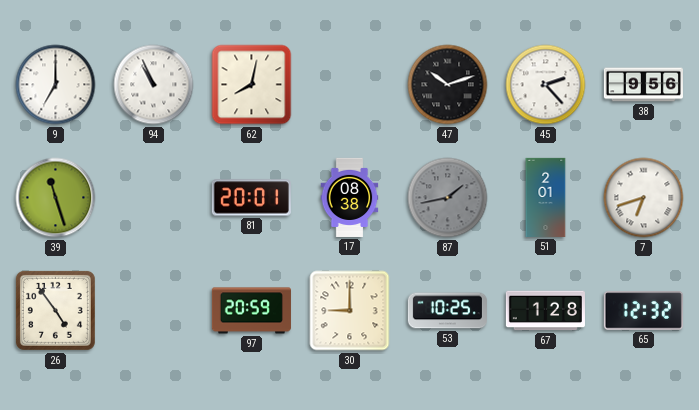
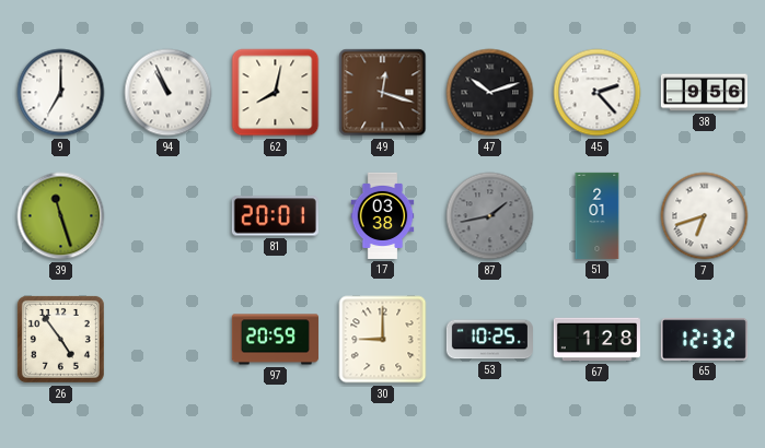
49: none -> 12:18
17: 08:38 -> 03:38
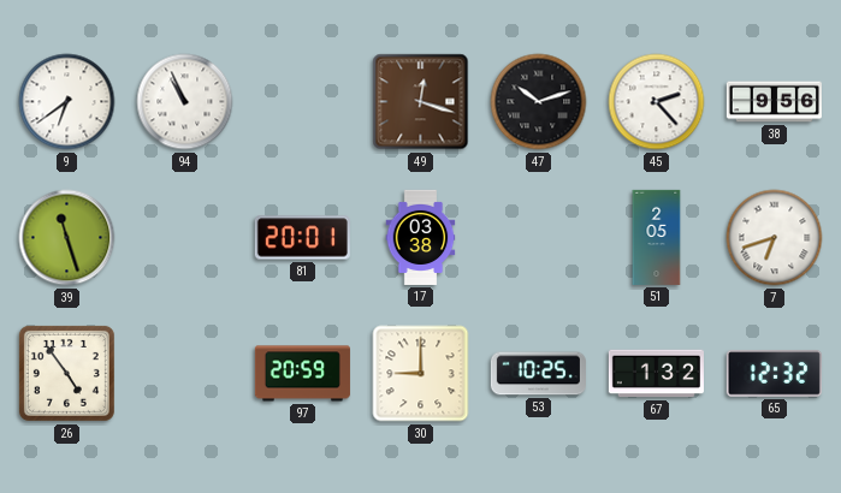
9: 7:00 -> 6:39
62: 8:02 -> none
87: 1:43 -> none
51: 2:01 -> 2:05
67: 1:28 -> 1:32
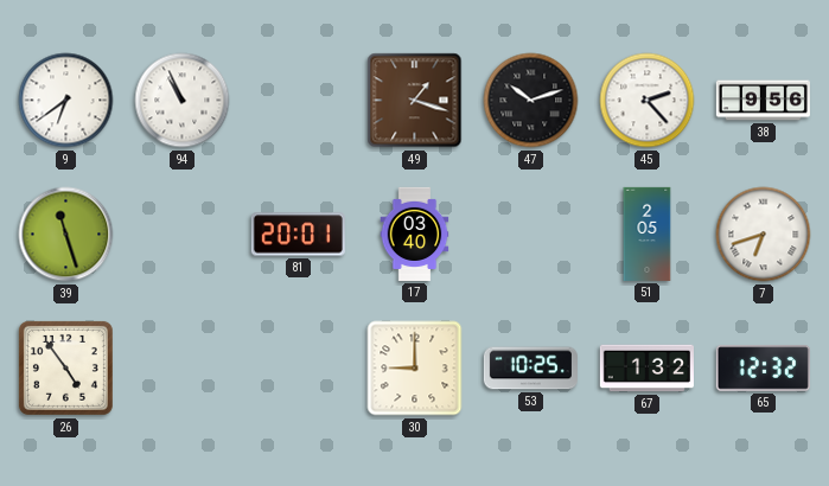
49: 12:18 -> 1:18
17: 03:38 -> 03:40
97: 20:59 -> none
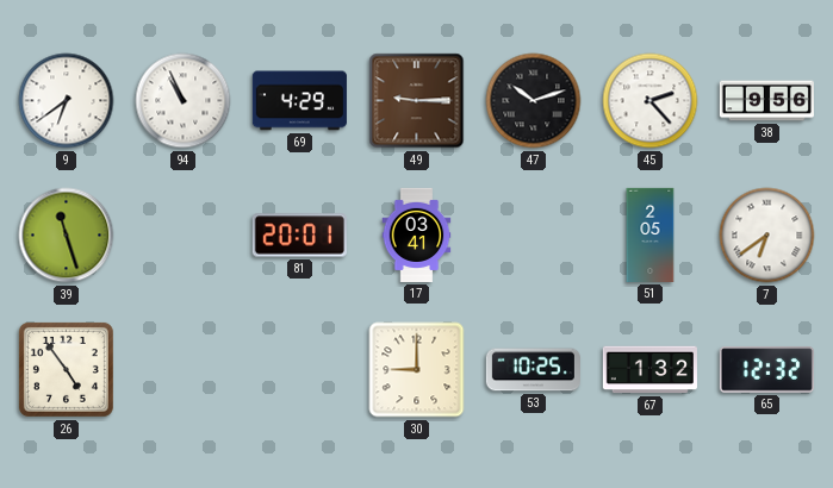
69: none -> 4:29
49: 1:18 -> 9:15
17: 03:40 -> 03:41
7: 6:42 -> 6:39
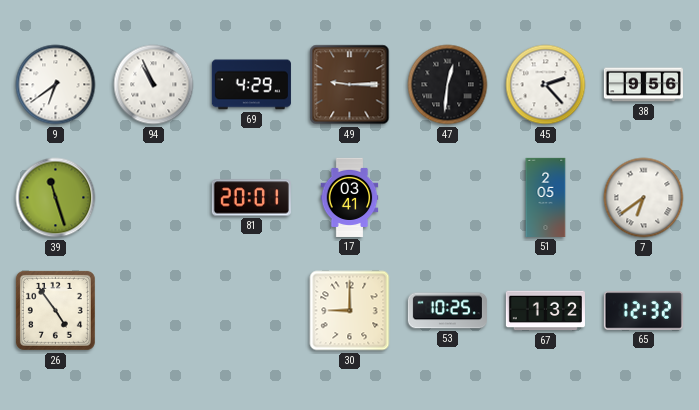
47: 10:12 -> 12:31
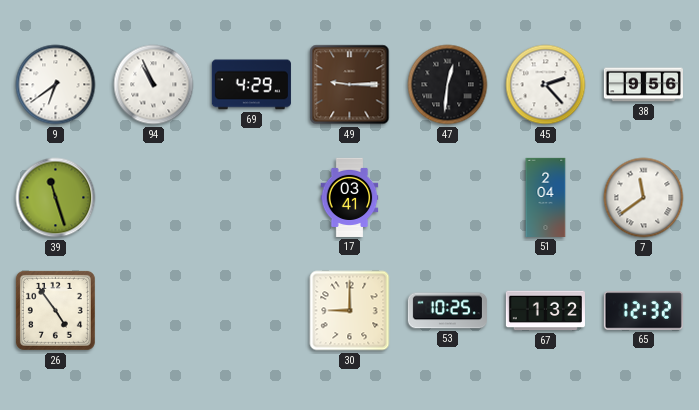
81: 20:01 -> none
51: 2:05 -> 2:04
7: 6:39 -> 11:39
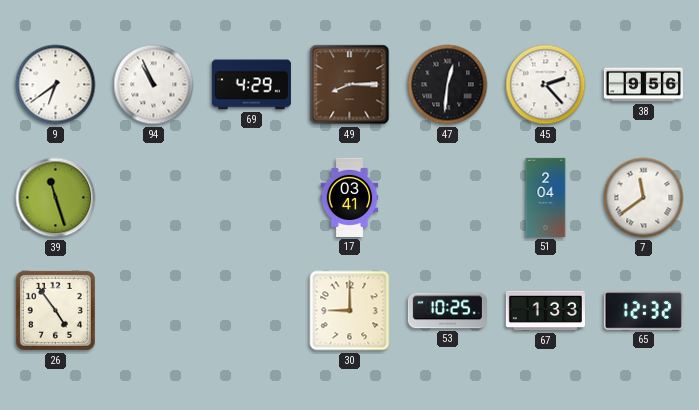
49: 9:15 -> 8:15
67: 1:32 -> 1:33
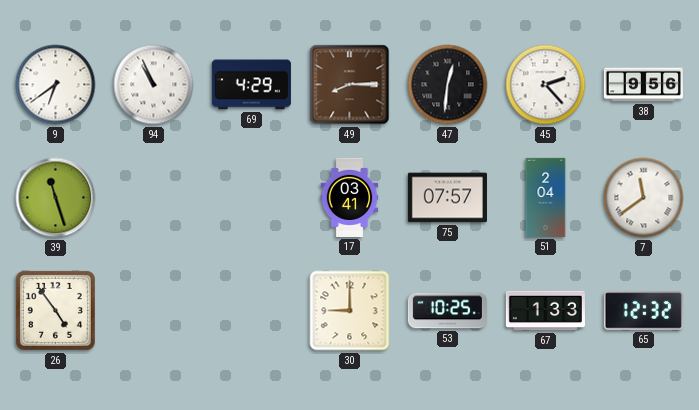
75: none -> 07:57
